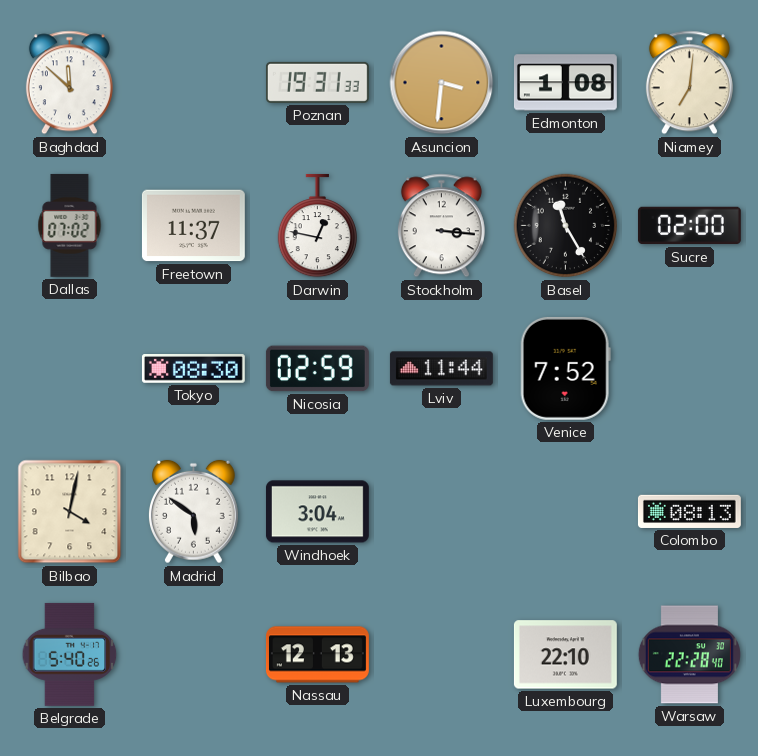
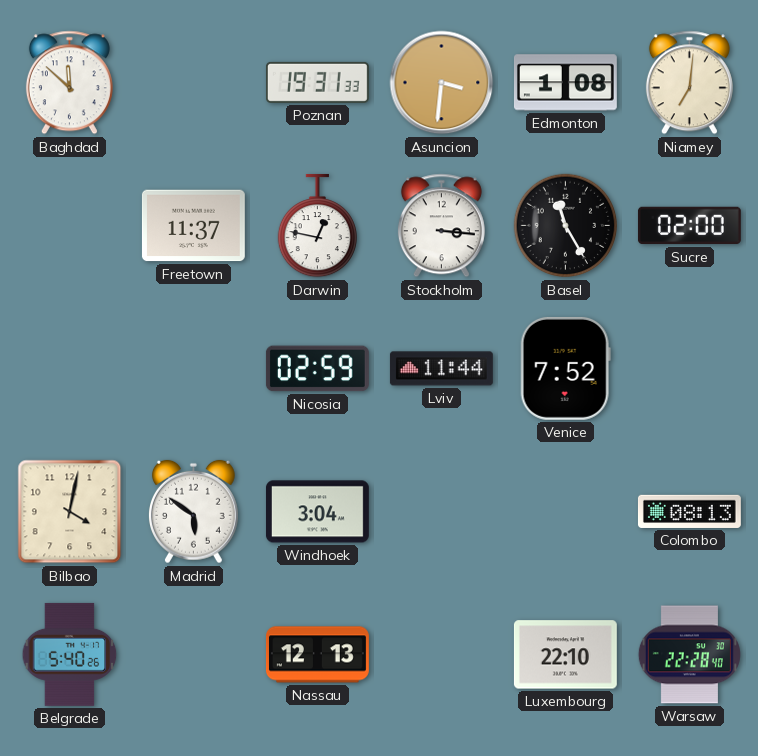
Dallas: 07:02 -> none
Tokyo: 08:30 -> none
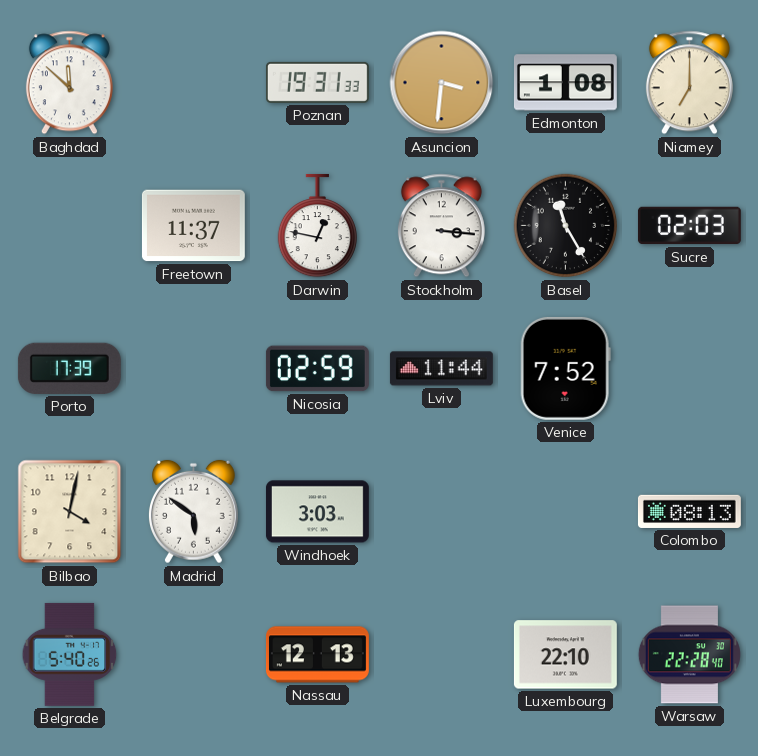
Niamey: 7:01 -> 7:00
Sucre: 02:00 -> 02:03
Porto: none -> 17:39
Windhoek: 3:04 -> 3:03
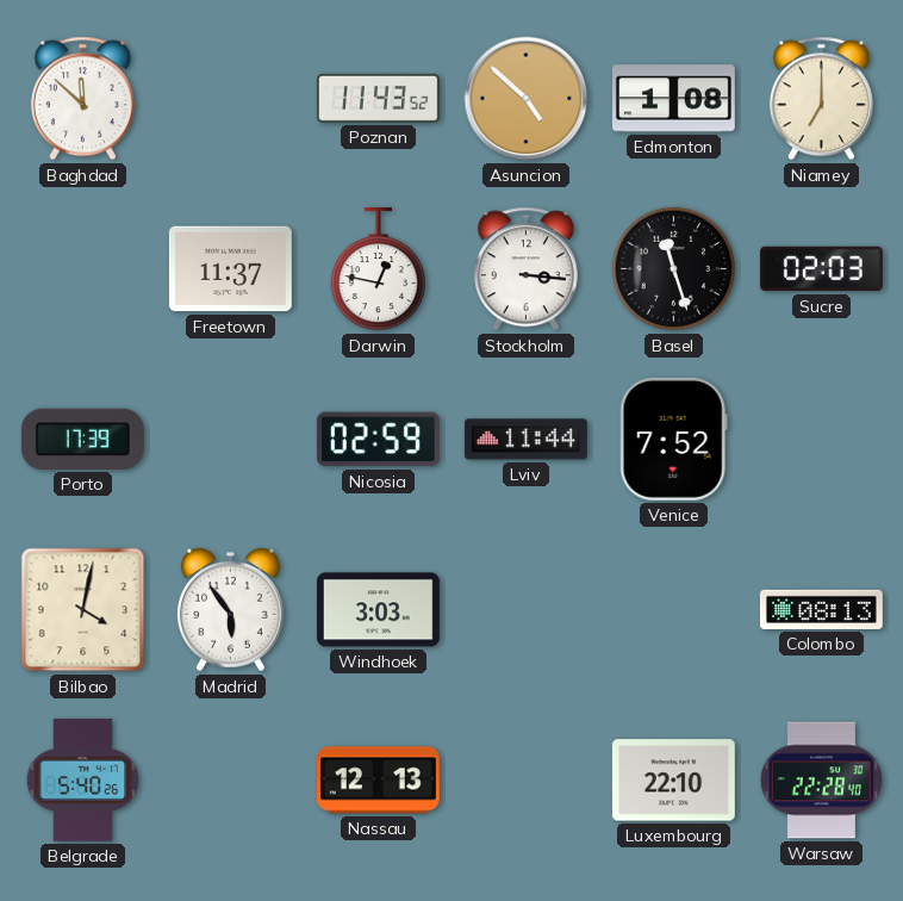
Poznan: 19:31 -> 11:43
Asuncion: 3:31 -> 4:52
Basel: 11:25 -> 11:27
Madrid: 5:51 -> 5:54
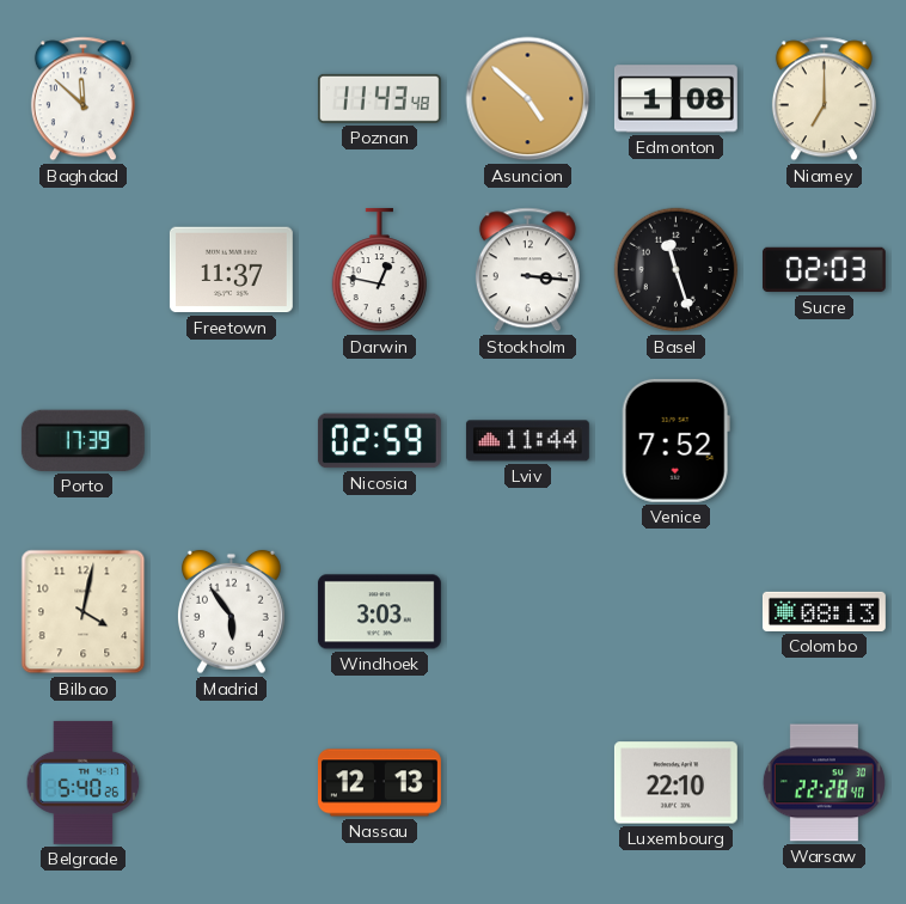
Poznan: 11:43:52 -> 11:43:48
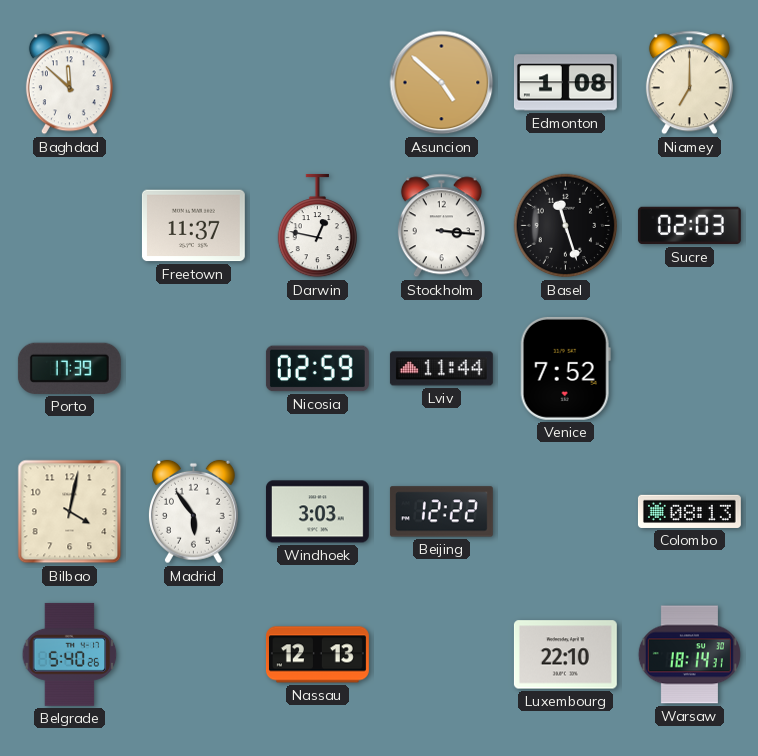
Poznan: 11:43 -> none
Beijing: none -> 12:22
Warsaw: 22:28 -> 18:14
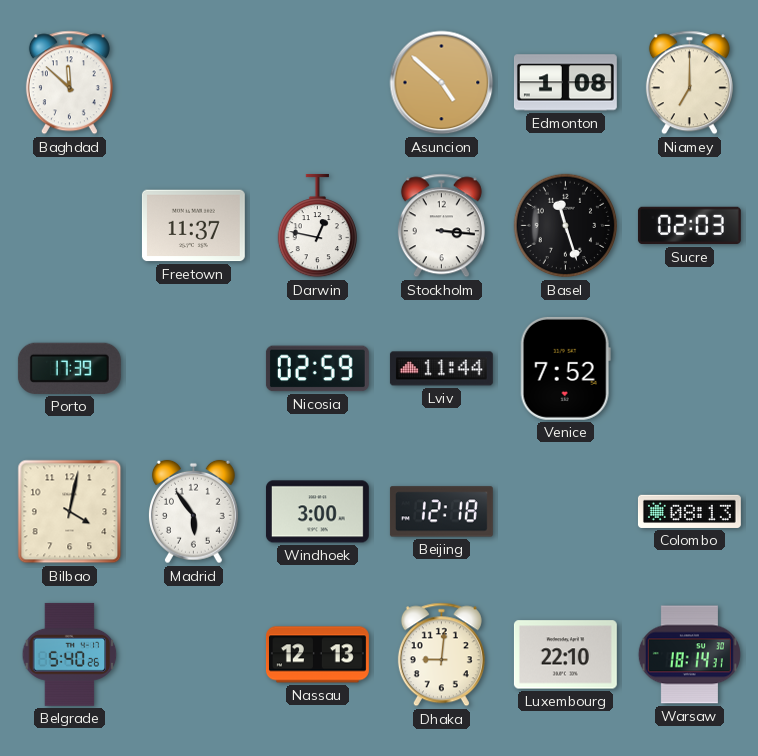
Windhoek: 3:03 -> 3:00
Beijing: 12:22 -> 12:18
Dhaka: none -> 9:01
